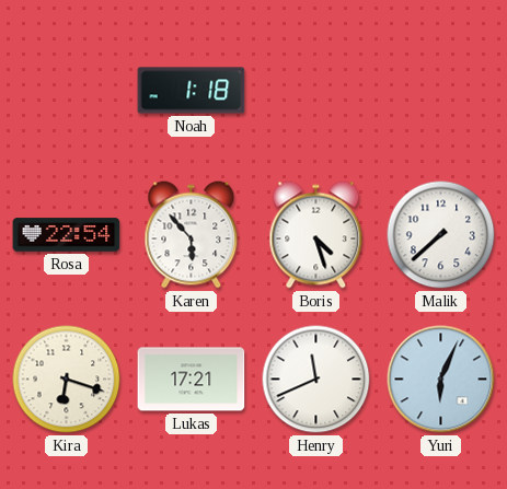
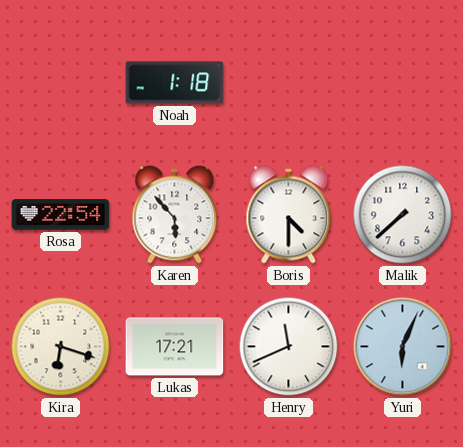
Boris: 4:27 -> 4:30
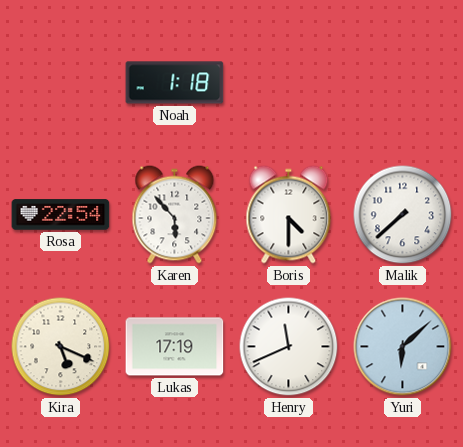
Kira: 6:18 -> 5:19
Lukas: 17:21 -> 17:19
Yuri: 6:04 -> 6:08
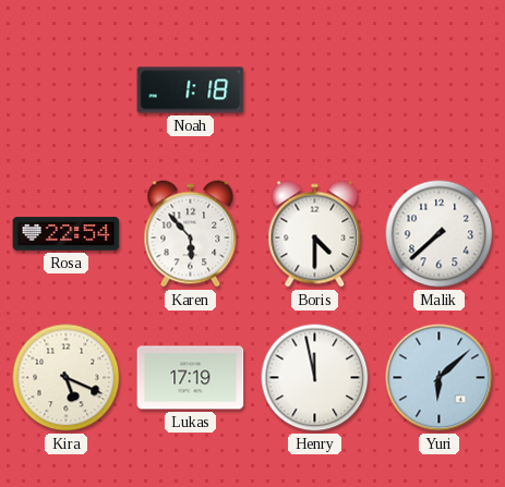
Henry: 11:41 -> 11:58
